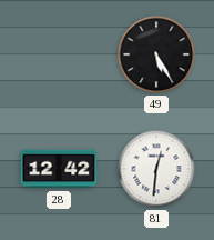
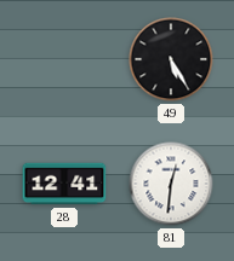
28: 12:42 -> 12:41
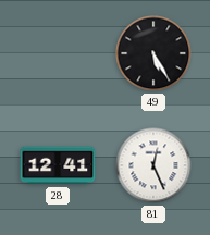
81: 12:31 -> 12:26
